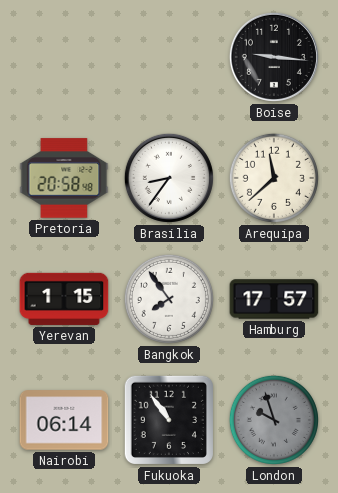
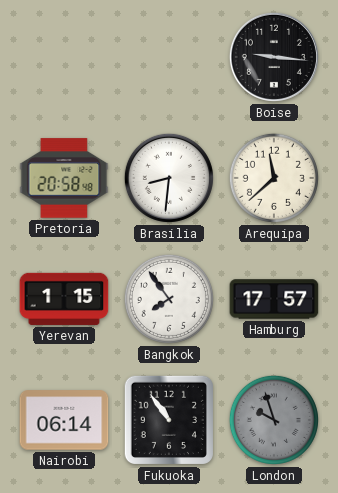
Brasilia: 8:36 -> 8:31
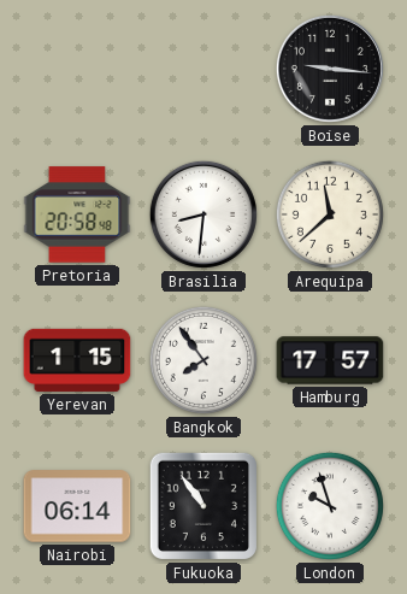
London dial: grey -> white
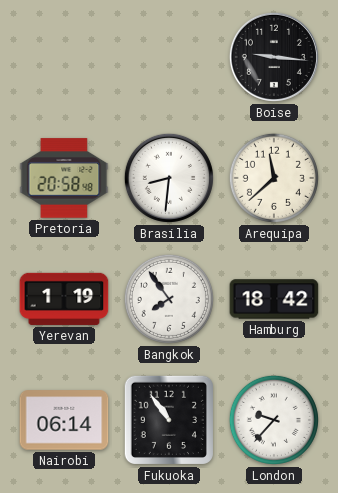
Yerevan: 1:15 -> 1:19
Hamburg: 17:57 -> 18:42
London: 9:57 -> 9:37
